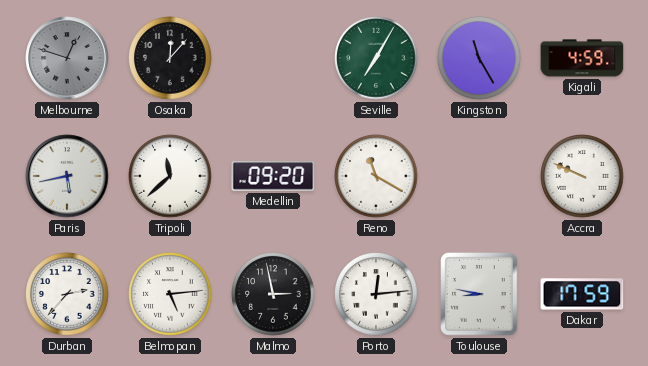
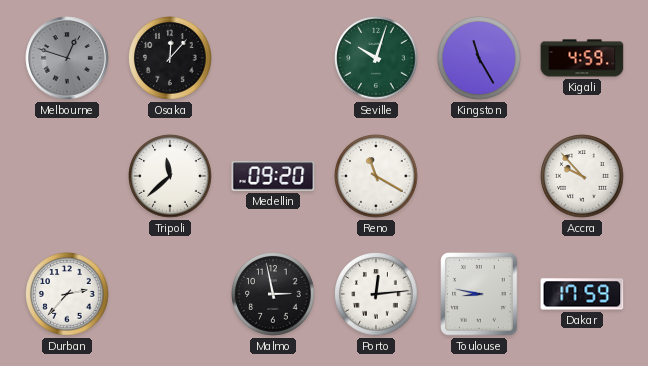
Seville: 7:05 -> 10:03
Paris: 5:43 -> none
Accra: 9:49 -> 9:53
Belmopan: 5:14 -> none
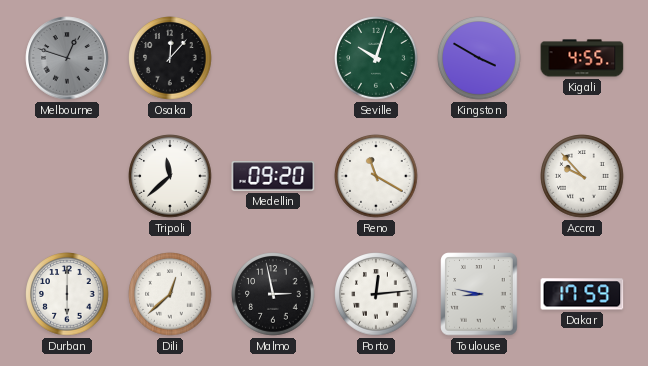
Kingston: 11:25 -> 3:50
Kigali: 4:59 -> 4:55
Durban: 2:37 -> 6:00
Dili: none -> 12:38
